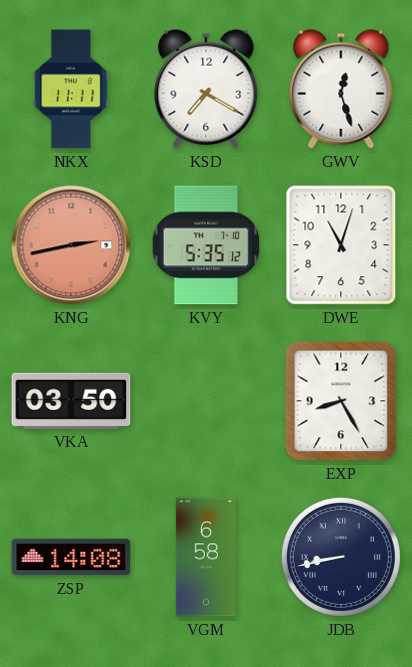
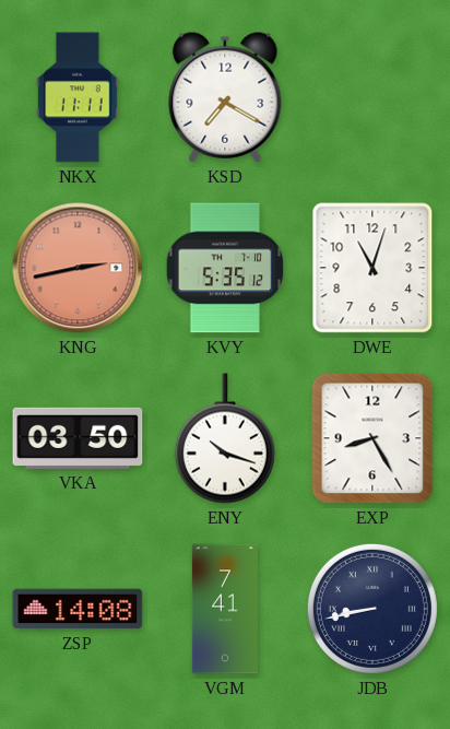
GWV: 12:27 -> none
ENY: none -> 10:18
VGM: 6:58 -> 7:41
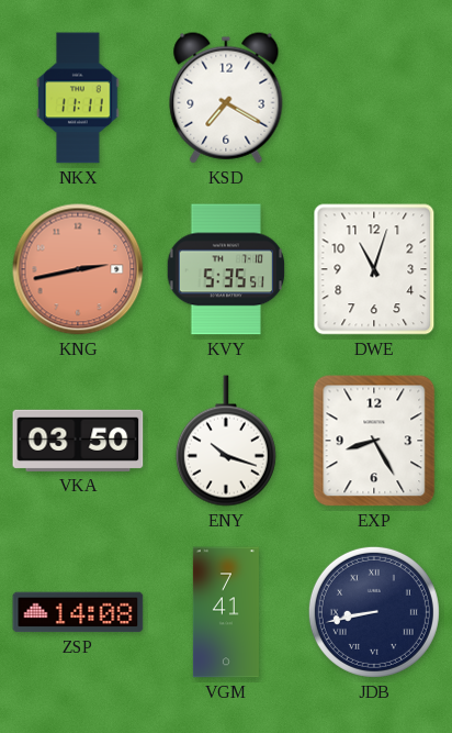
KVY: 5:35:12 -> 5:35:51
